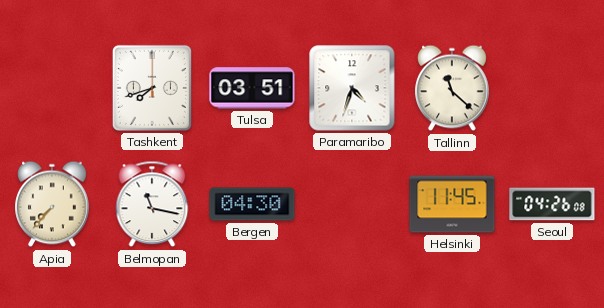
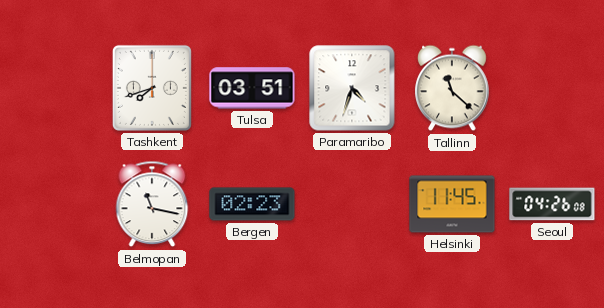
Apia: 7:37 -> none
Bergen: 04:30 -> 02:23
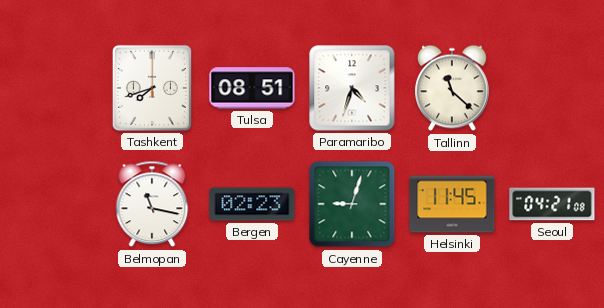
Tulsa: 03:51 -> 08:51
Cayenne: none -> 9:03
Seoul: 04:26 -> 04:21
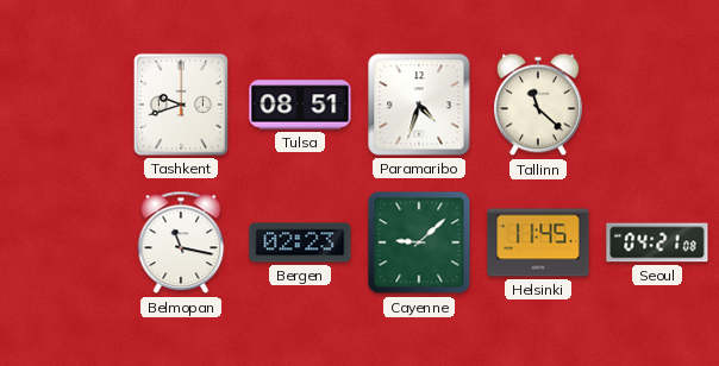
Tashkent: 7:42 -> 9:42
Cayenne: 9:03 -> 9:08
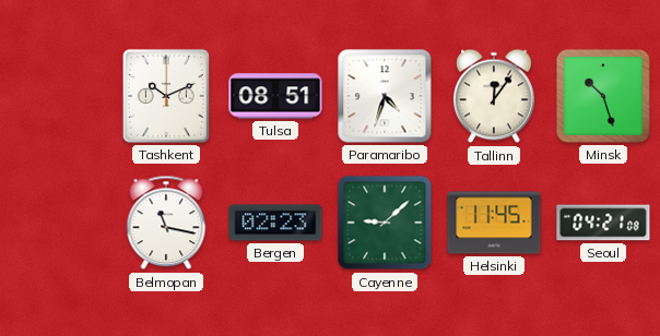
Tashkent: 9:42 -> 10:11
Tallinn: 11:22 -> 12:06
Minsk: none -> 10:27
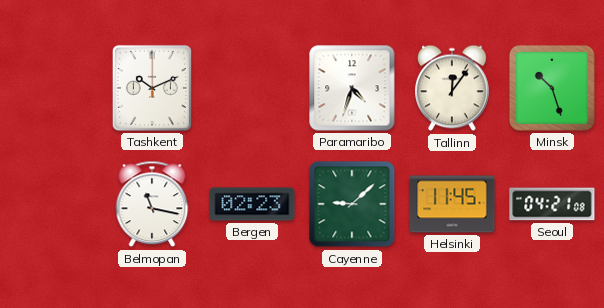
Tulsa: 08:51 -> none
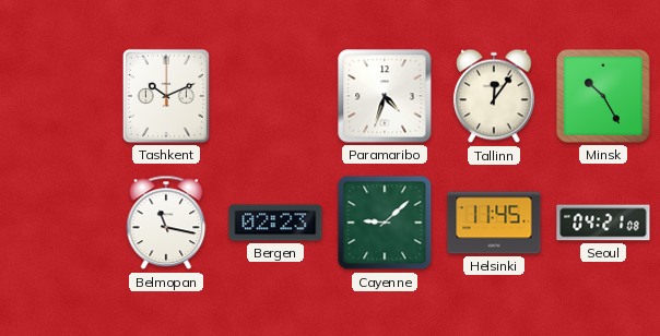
Minsk: 10:27 -> 10:25
